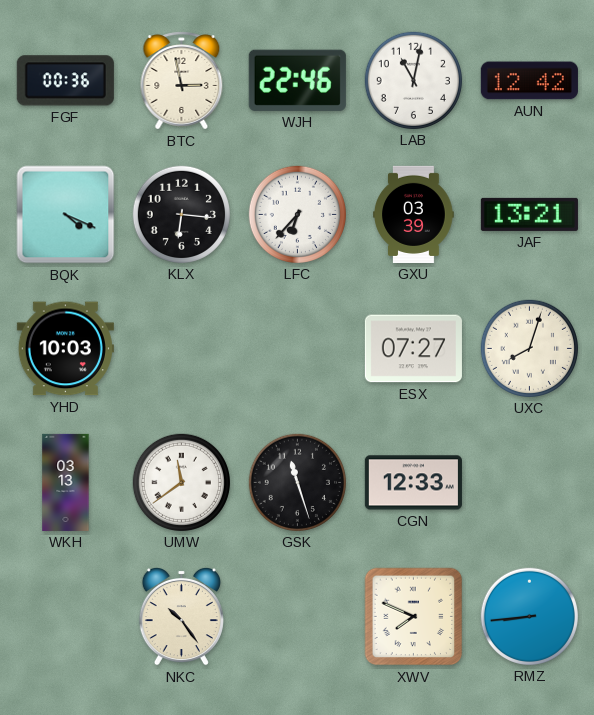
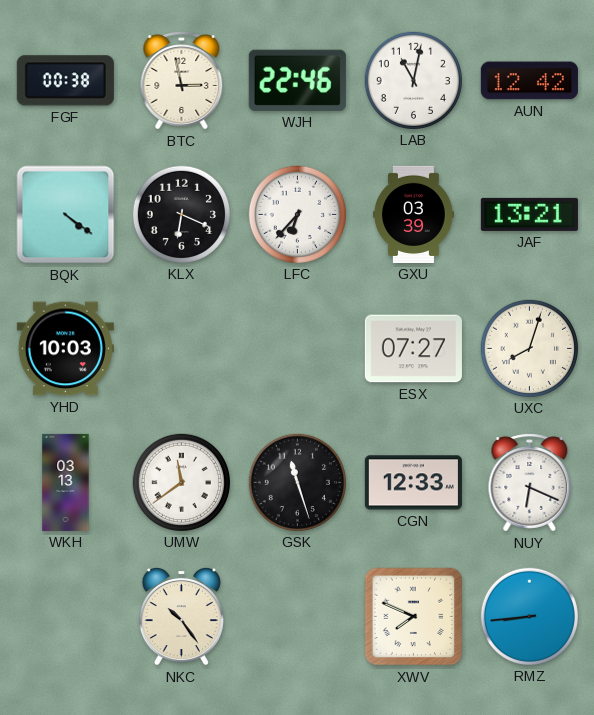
FGF: 00:36 -> 00:38
BQK: 4:19 -> 4:21
KLX: 6:16 -> 6:19
NUY: none -> 6:19
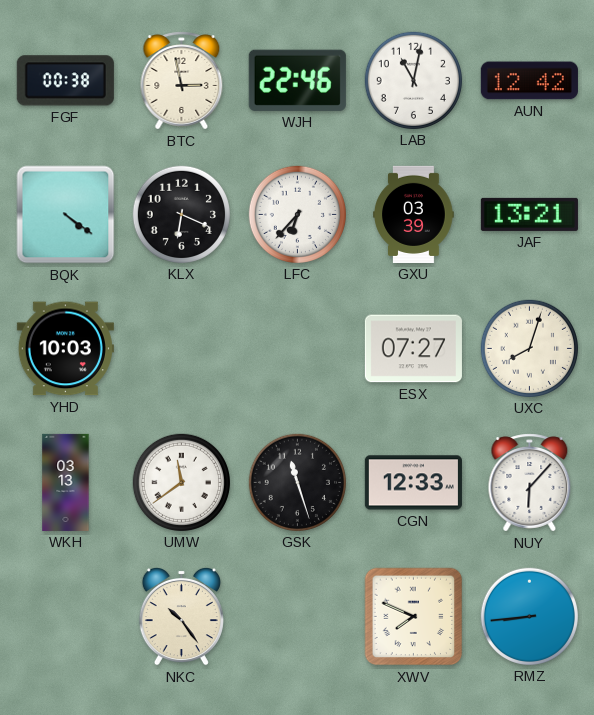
NUY: 6:19 -> 6:07
